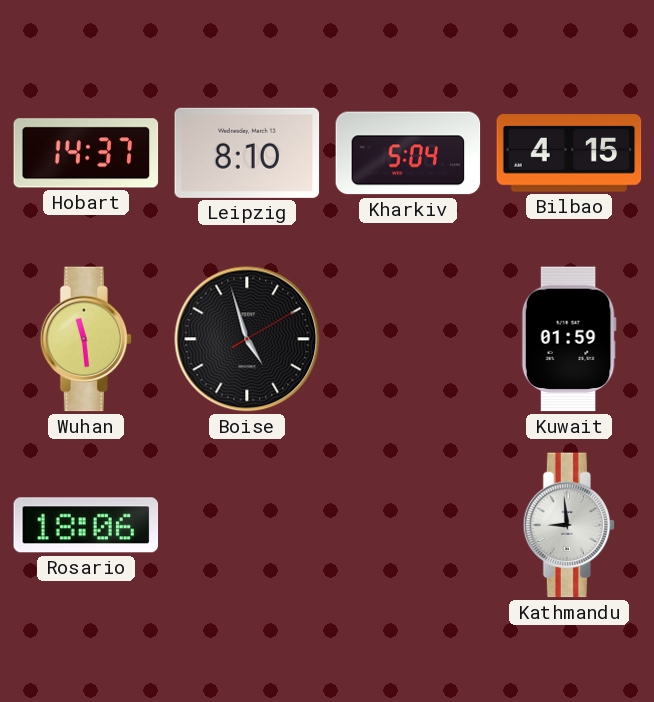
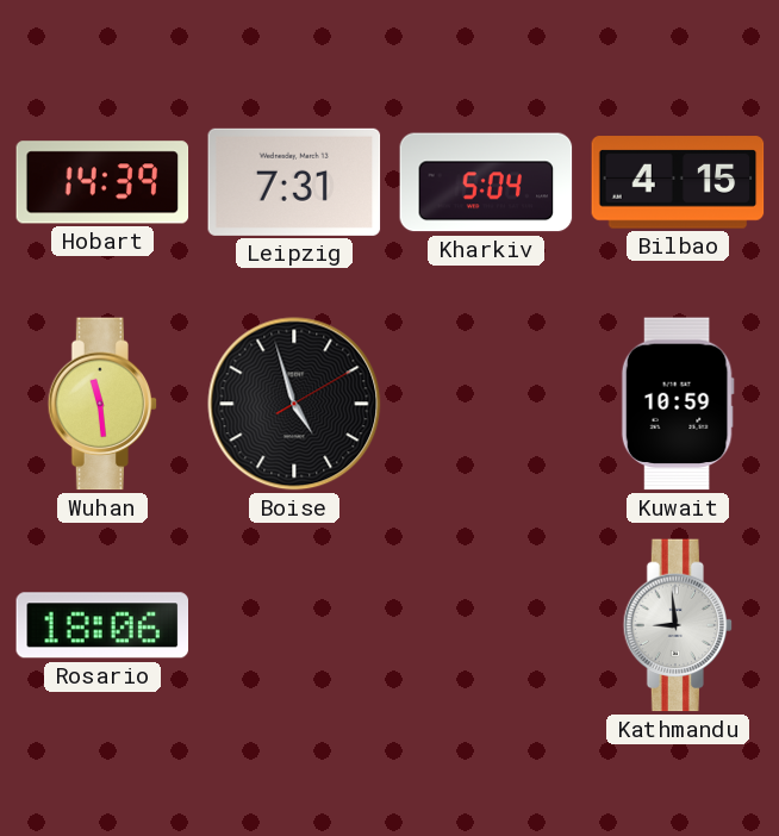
Hobart: 14:37 -> 14:39
Leipzig: 8:10 -> 7:31
Kuwait: 01:59 -> 10:59
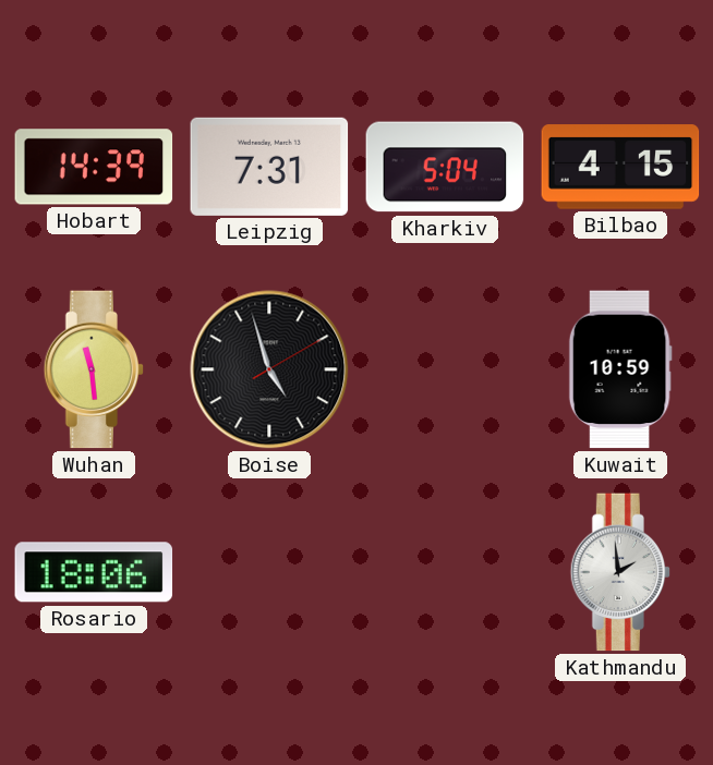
Kathmandu: 8:59 -> 1:59
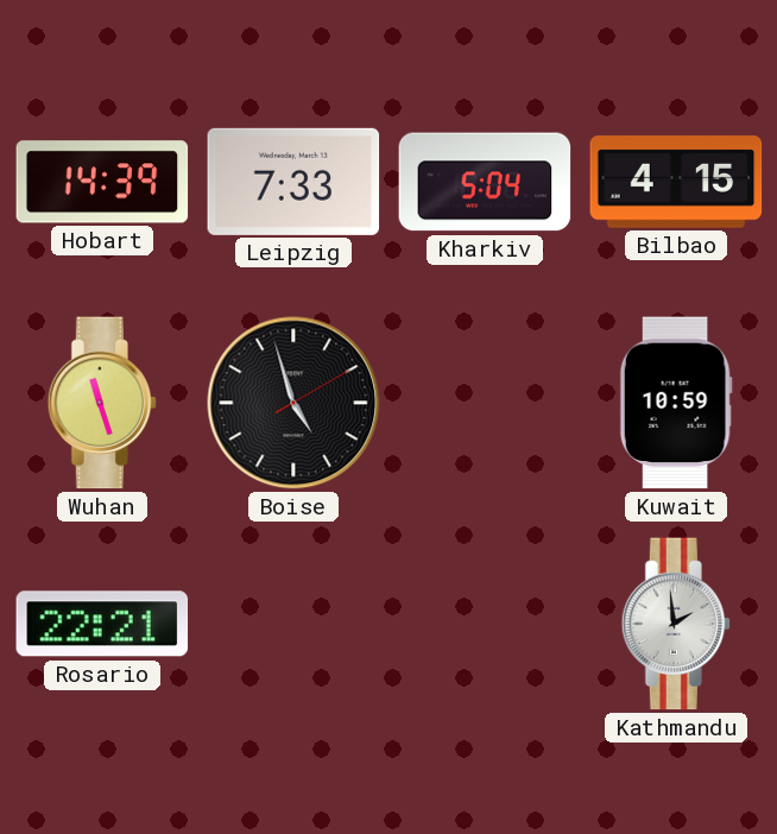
Leipzig: 7:31 -> 7:33
Wuhan: 11:29 -> 11:27
Rosario: 18:06 -> 22:21
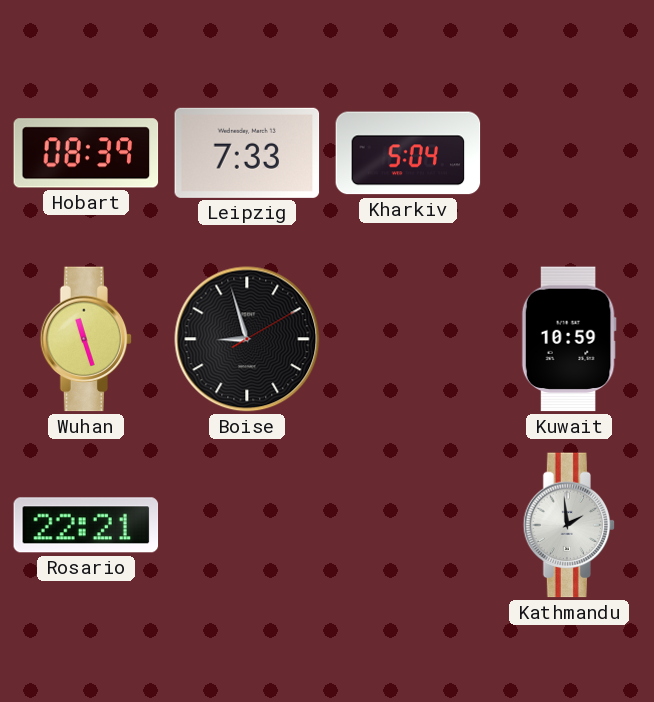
Hobart: 14:39 -> 08:39
Bilbao: 4:15 -> none
Boise: 4:57 -> 8:57
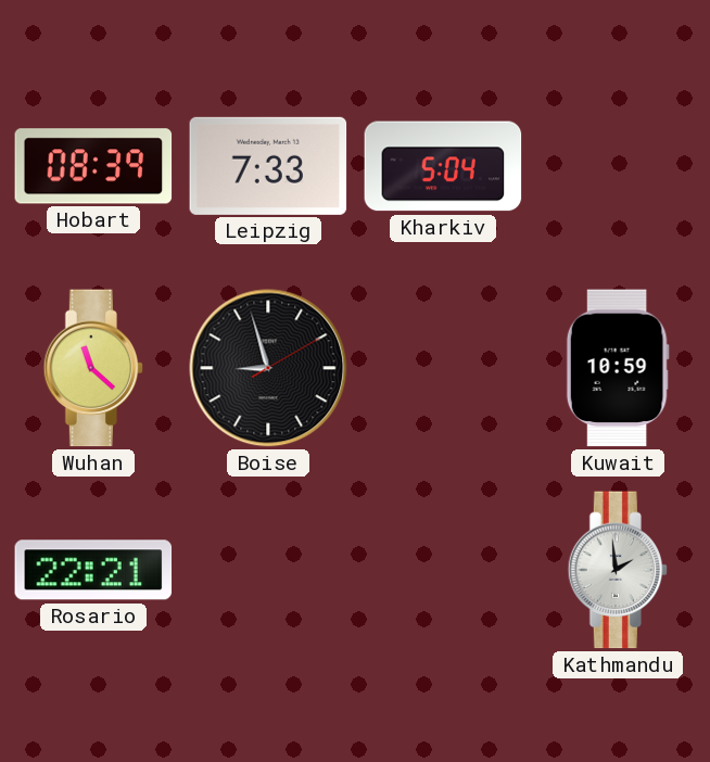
Wuhan: 11:27 -> 11:22
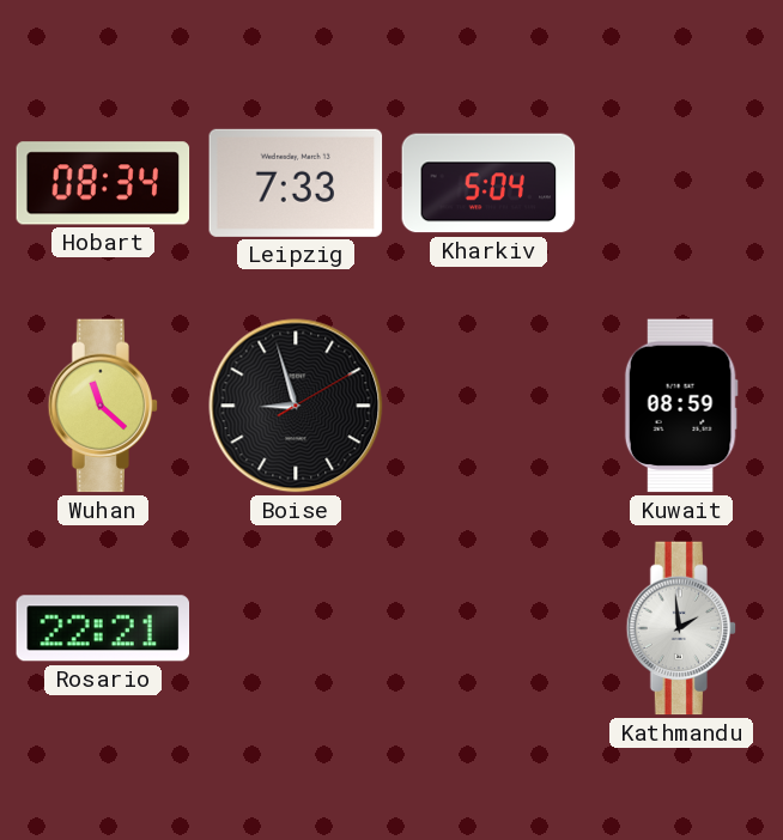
Hobart: 08:39 -> 08:34
Kuwait: 10:59 -> 08:59
